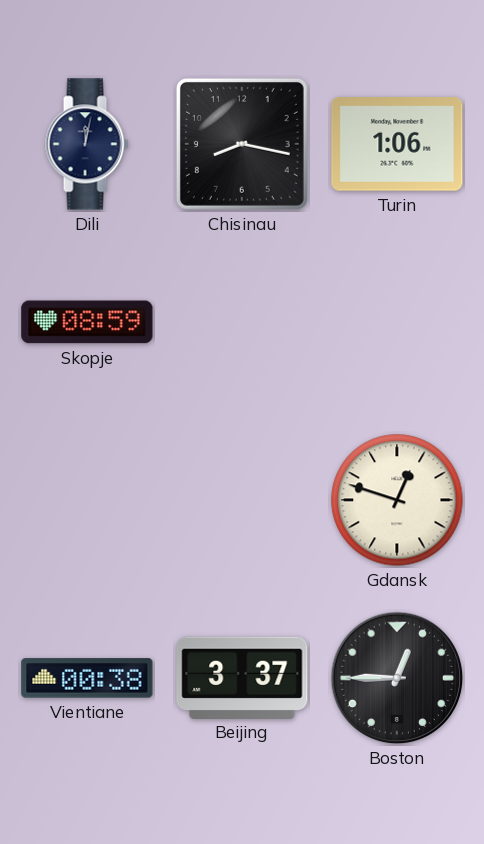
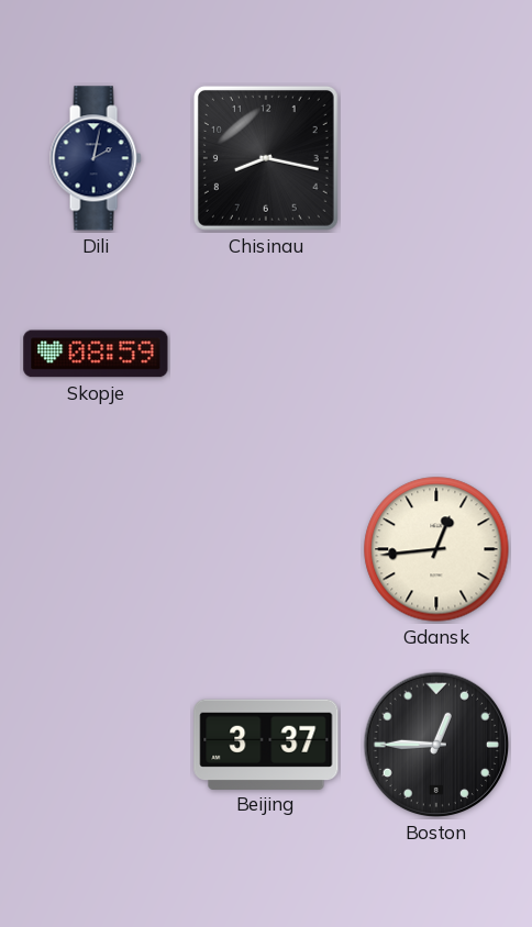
Dili: 12:02 -> 2:02
Turin: 1:06 -> none
Gdansk: 12:48 -> 12:44
Vientiane: 00:38 -> none
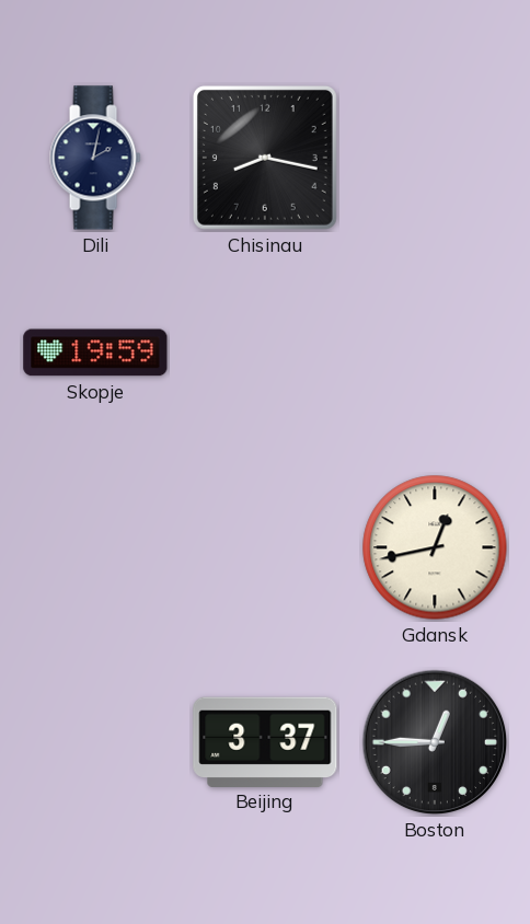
Skopje: 08:59 -> 19:59
Gdansk: 12:44 -> 12:43
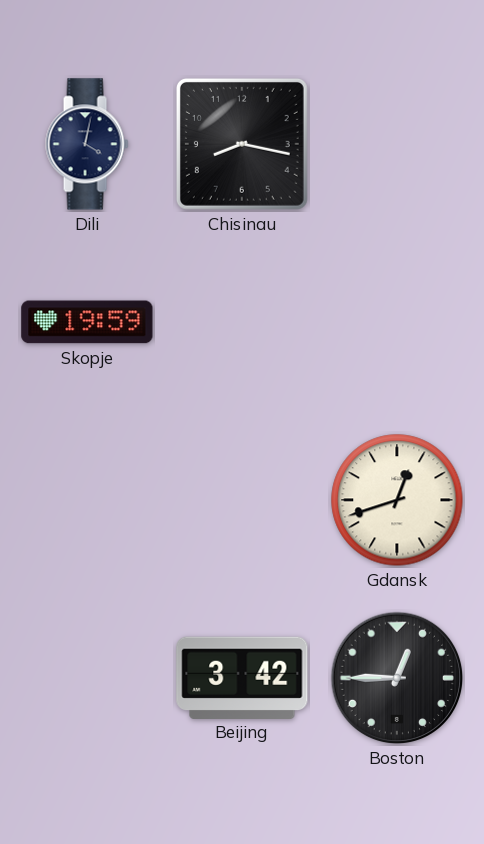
Dili: 2:02 -> 4:02
Gdansk: 12:43 -> 12:42
Beijing: 3:37 -> 3:42
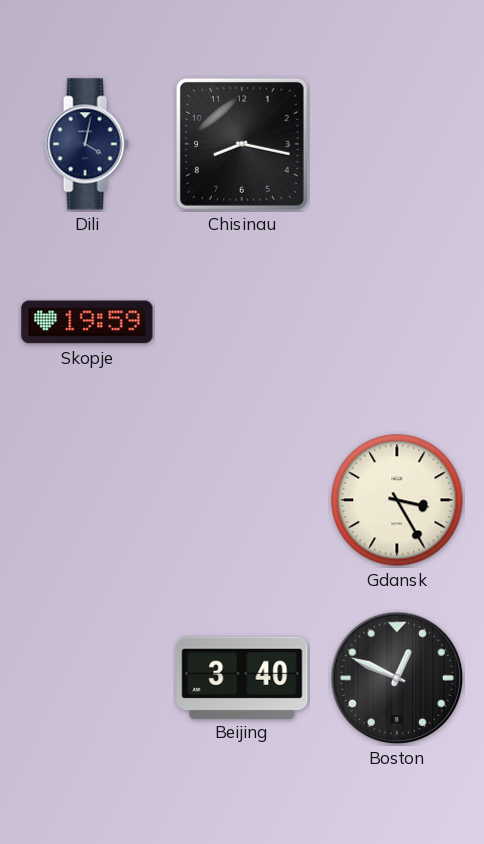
Gdansk: 12:42 -> 3:25
Beijing: 3:42 -> 3:40
Boston: 12:45 -> 12:49
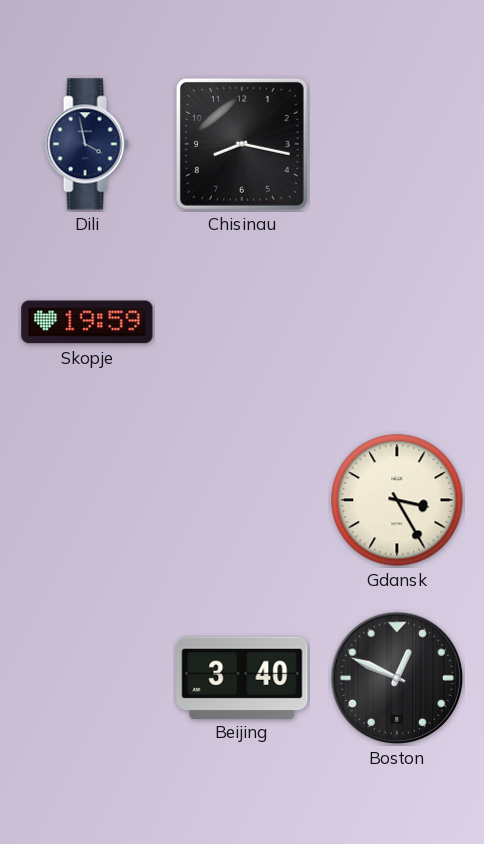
Dili: 4:02 -> 3:58
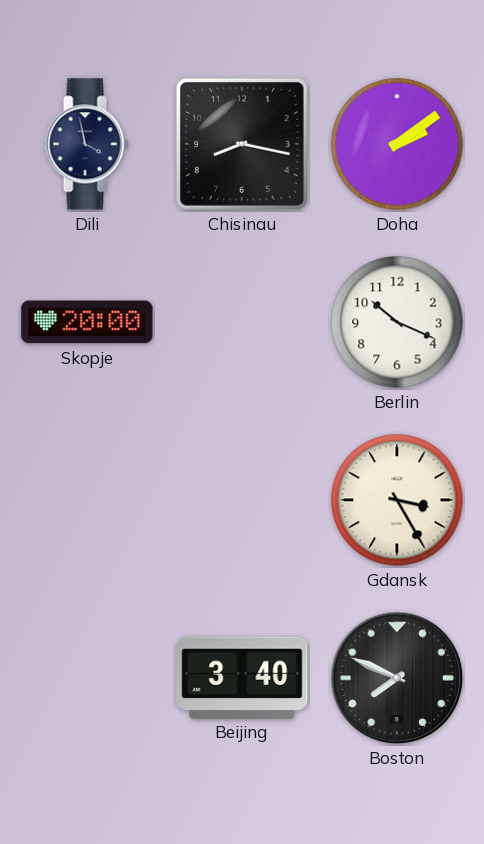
Doha: none -> 2:09
Skopje: 19:59 -> 20:00
Berlin: none -> 10:19
Boston: 12:49 -> 7:49
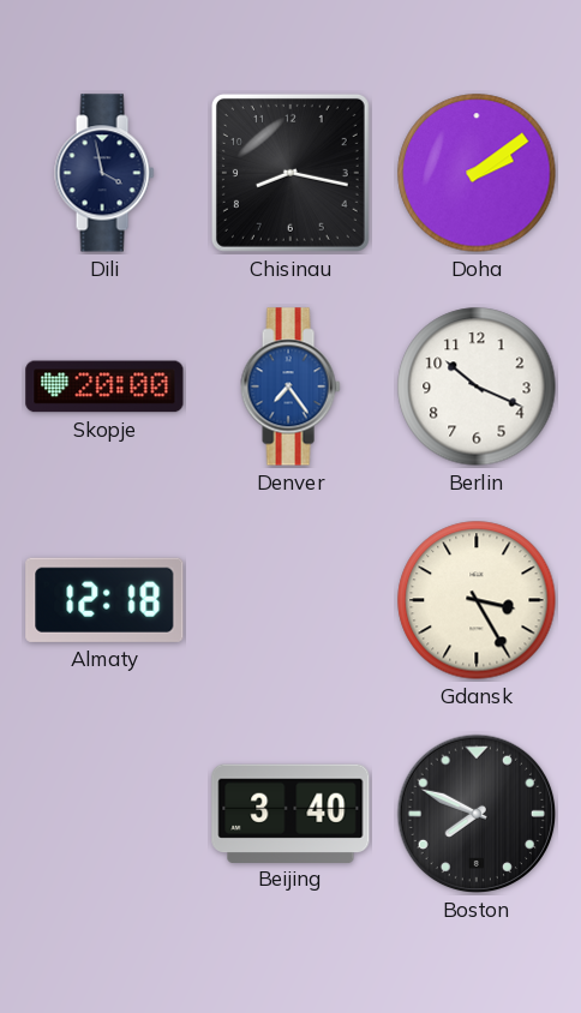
Denver: none -> 7:24
Almaty: none -> 12:18
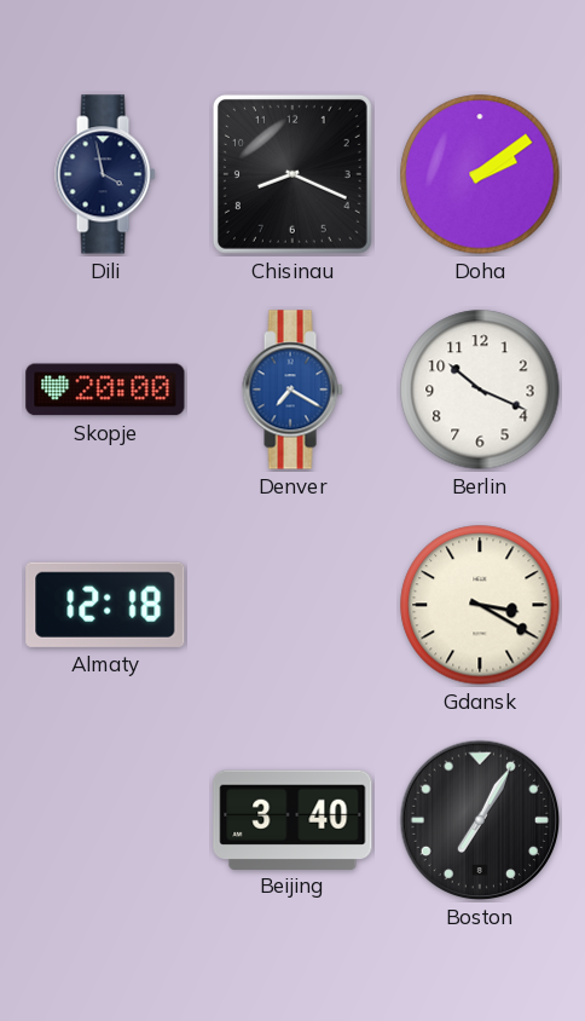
Chisinau: 8:17 -> 8:19
Denver: 7:24 -> 7:20
Gdansk: 3:25 -> 3:20
Boston: 7:49 -> 7:05
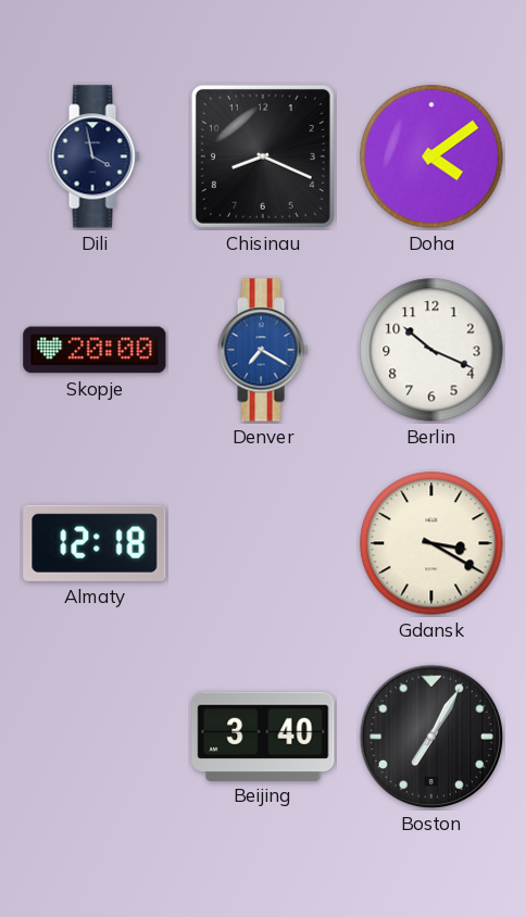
Doha: 2:09 -> 4:09
